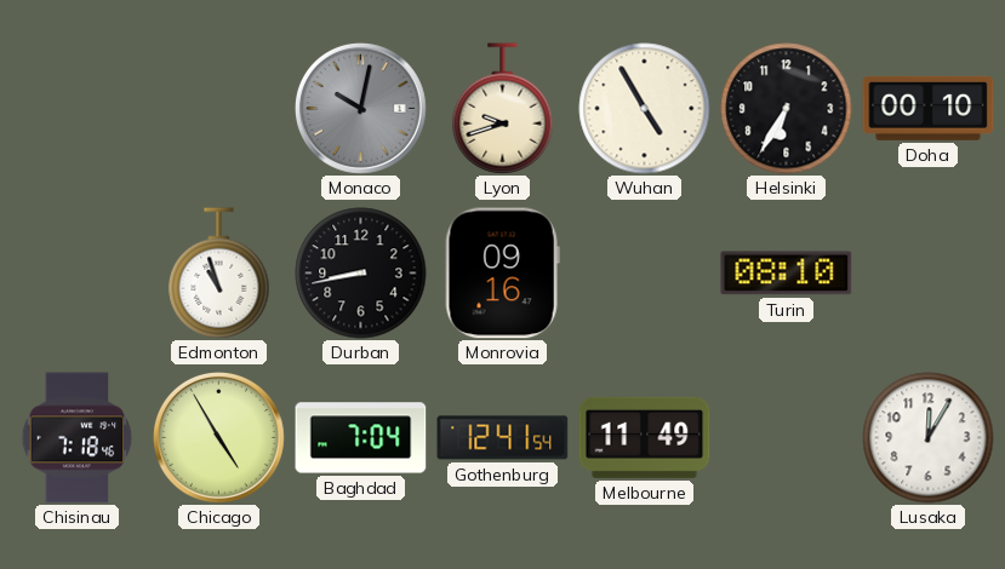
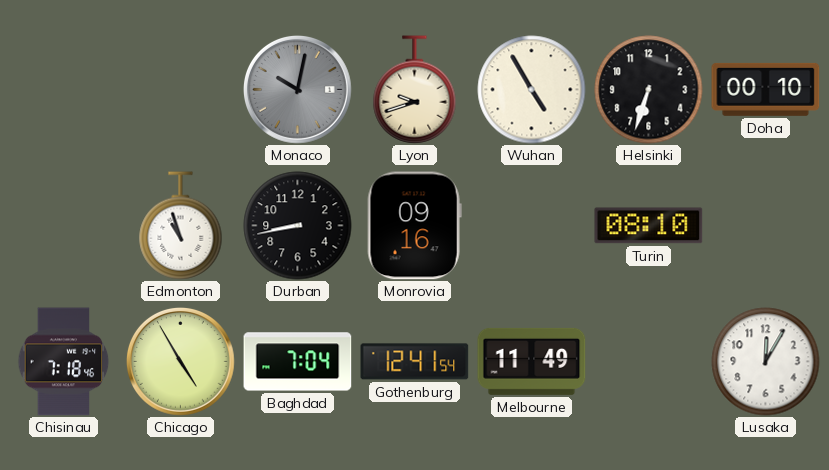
Helsinki: 6:35 -> 6:33
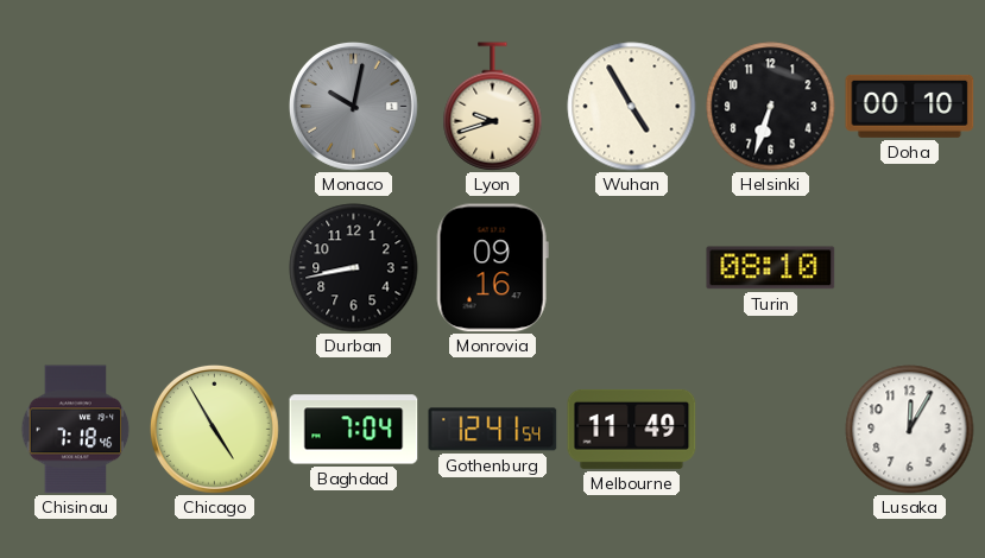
Edmonton: 10:57 -> none
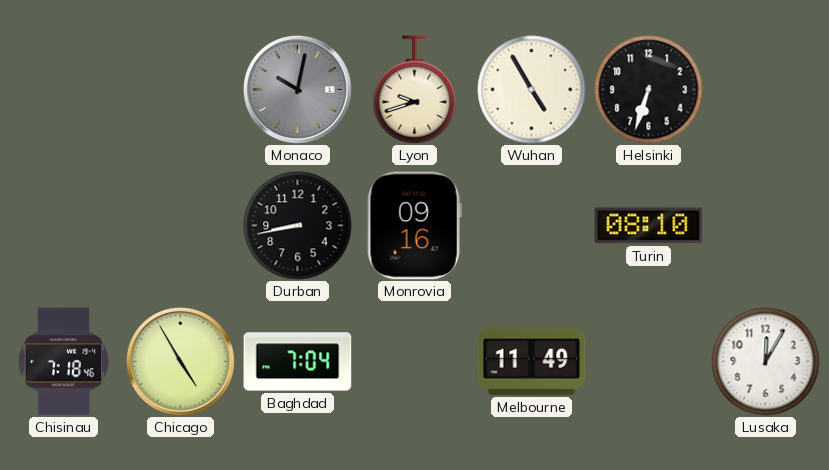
Doha: 00:10 -> none
Gothenburg: 12:41 -> none
